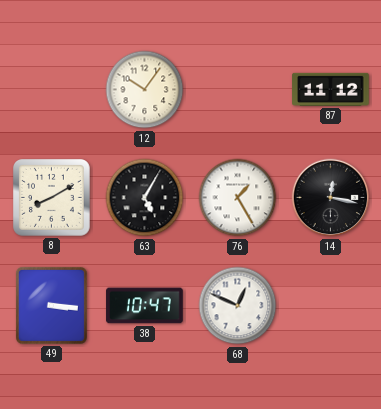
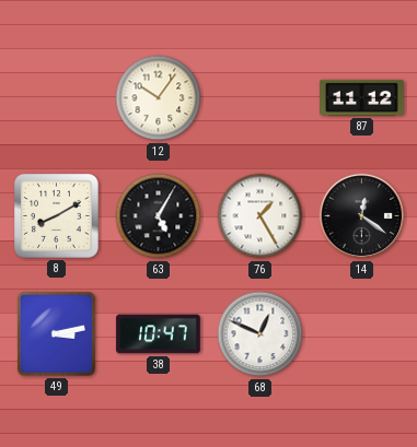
14: 12:17 -> 12:21
49: 3:16 -> 3:13
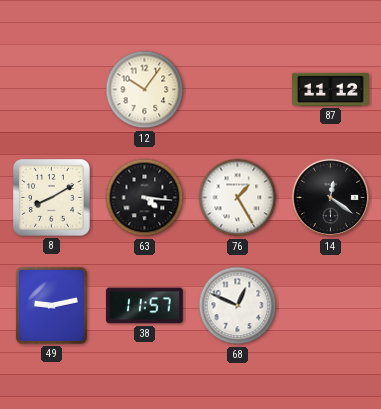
63: 5:05 -> 4:16
49: 3:13 -> 9:13
38: 10:47 -> 11:57
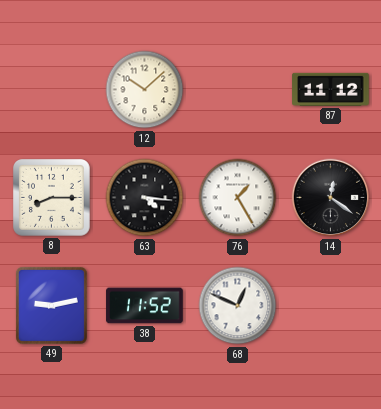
12: 10:06 -> 10:08
8: 8:10 -> 8:15
38: 11:57 -> 11:52
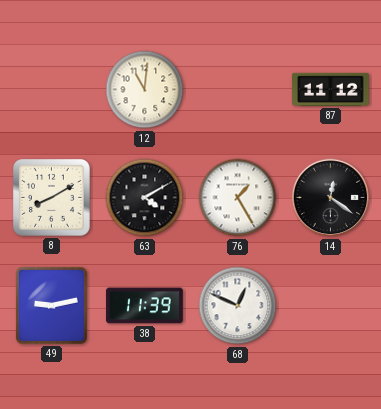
12: 10:08 -> 11:01
8: 8:15 -> 8:10
63: 4:16 -> 4:10
38: 11:52 -> 11:39
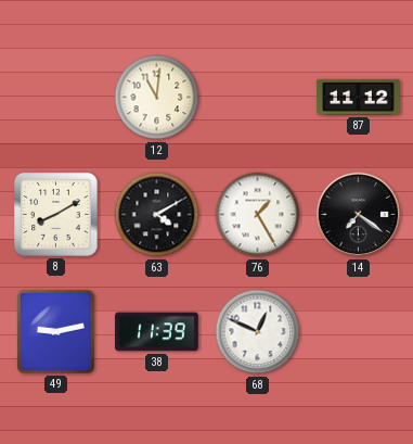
14: 12:21 -> 7:21
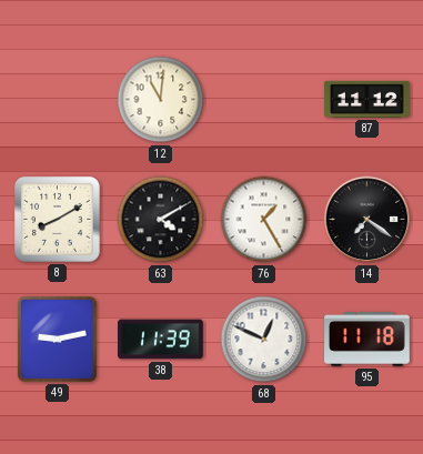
95: none -> 11:18
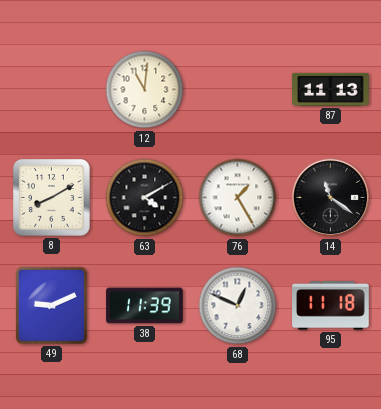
87: 11:12 -> 11:13
14: 7:21 -> 11:21
49: 9:13 -> 9:11
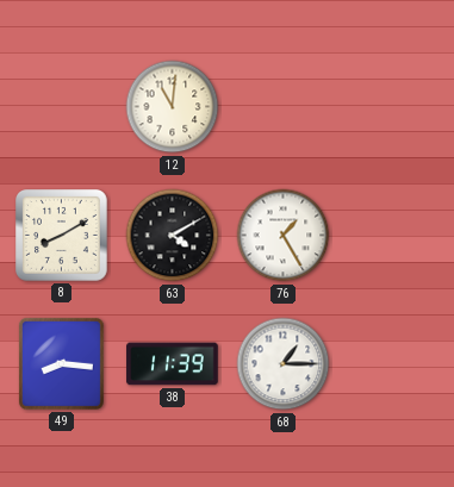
87: 11:13 -> none
14: 11:21 -> none
49: 9:11 -> 8:16
68: 12:49 -> 1:15
95: 11:18 -> none
